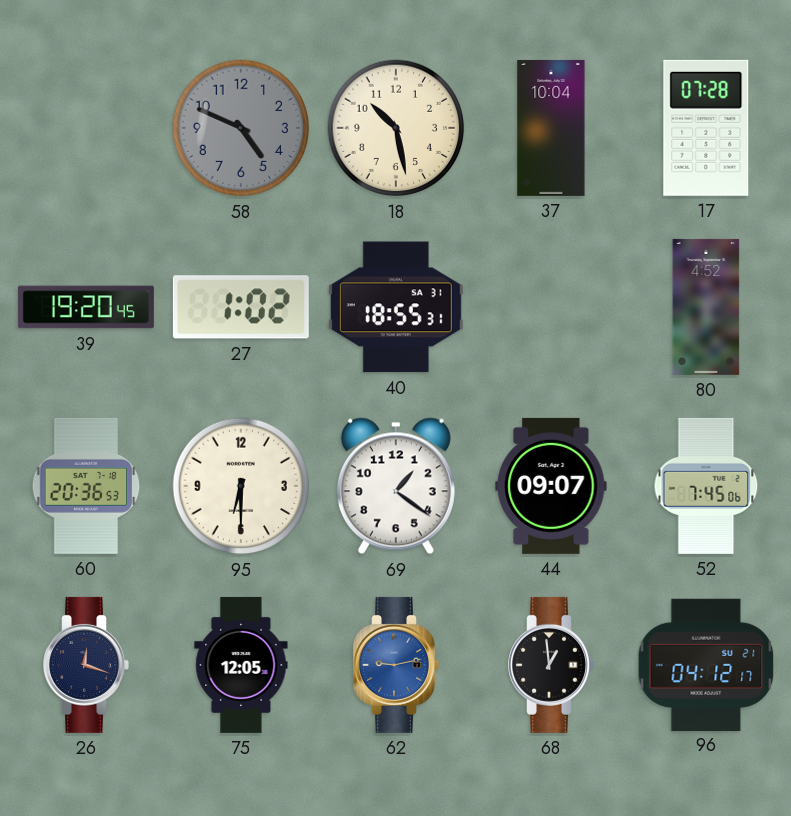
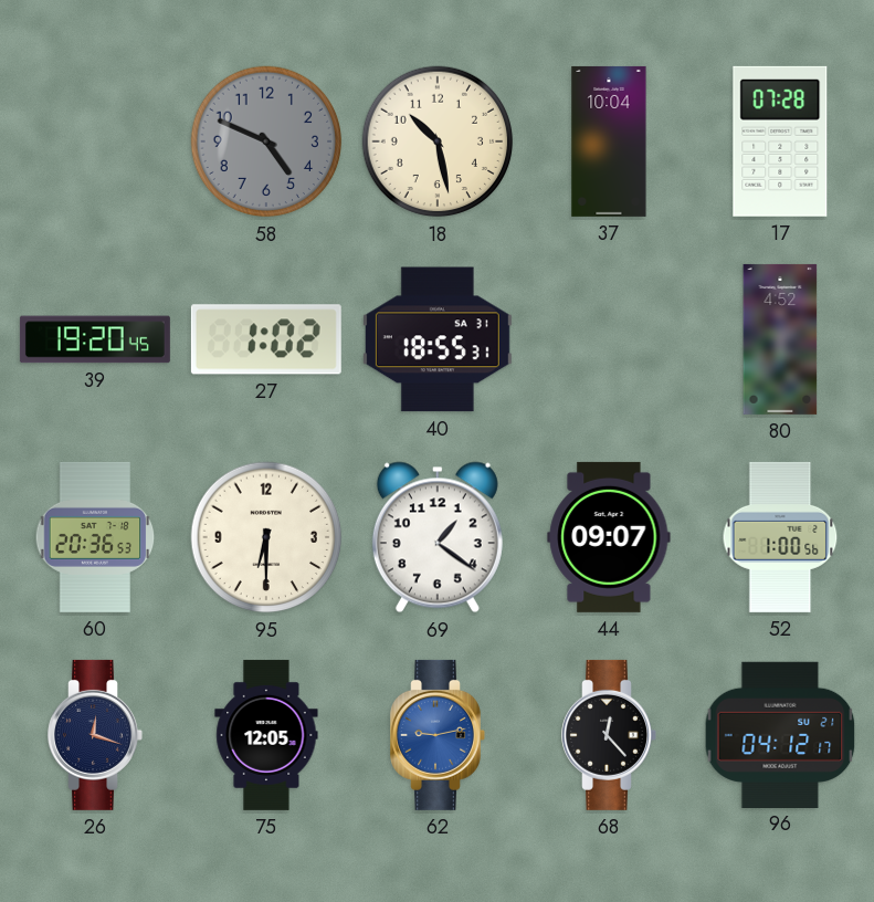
52: 7:45 -> 1:00
68: 12:59 -> 12:23
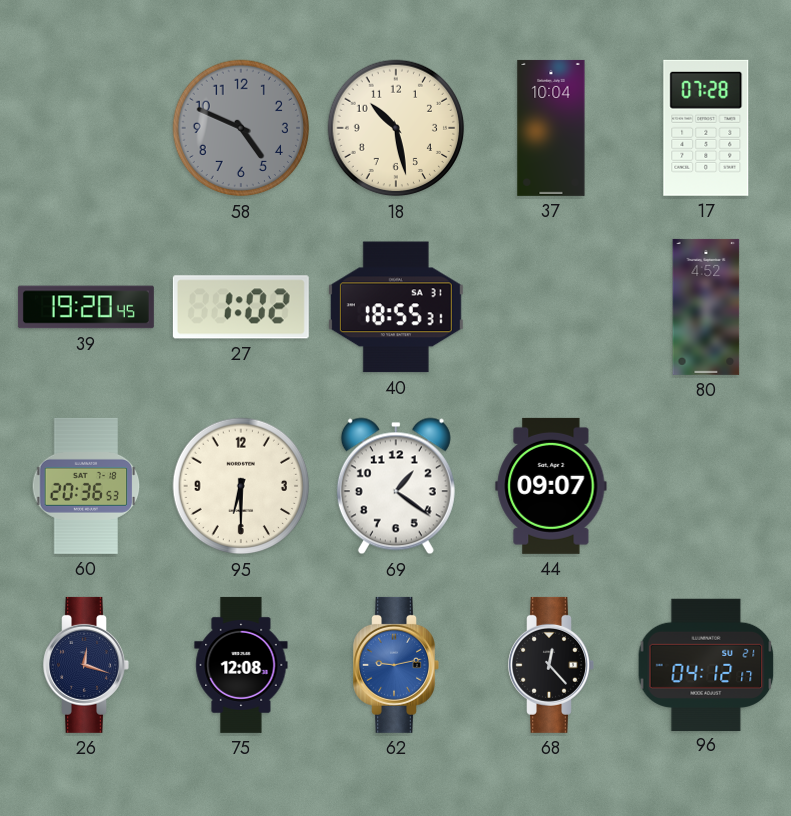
52: 1:00 -> none
75: 12:05 -> 12:08
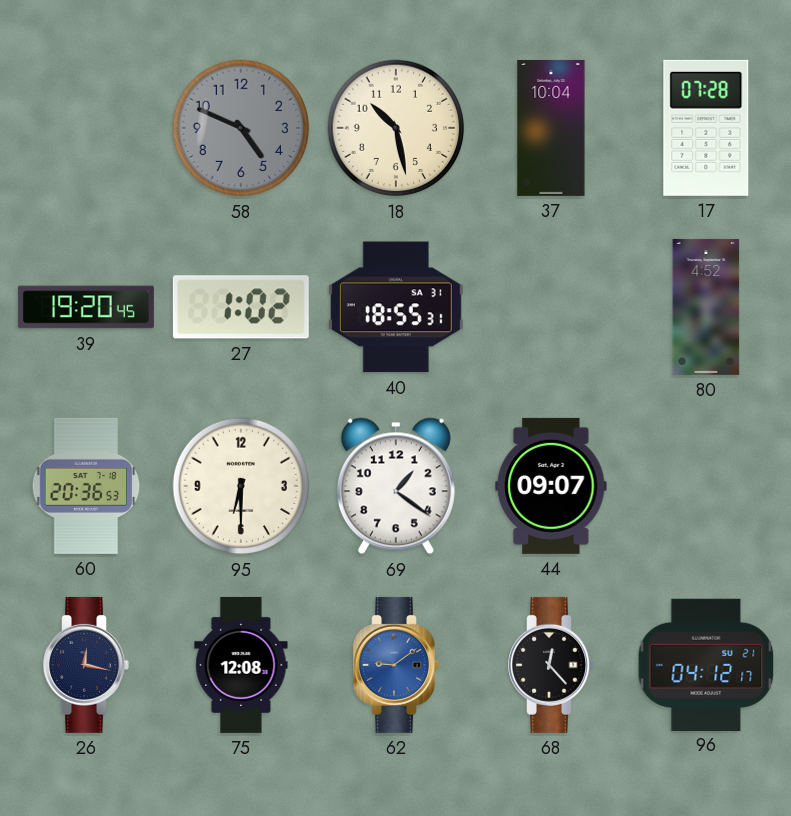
26: 12:18 -> 12:17
62: 9:13 -> 9:09
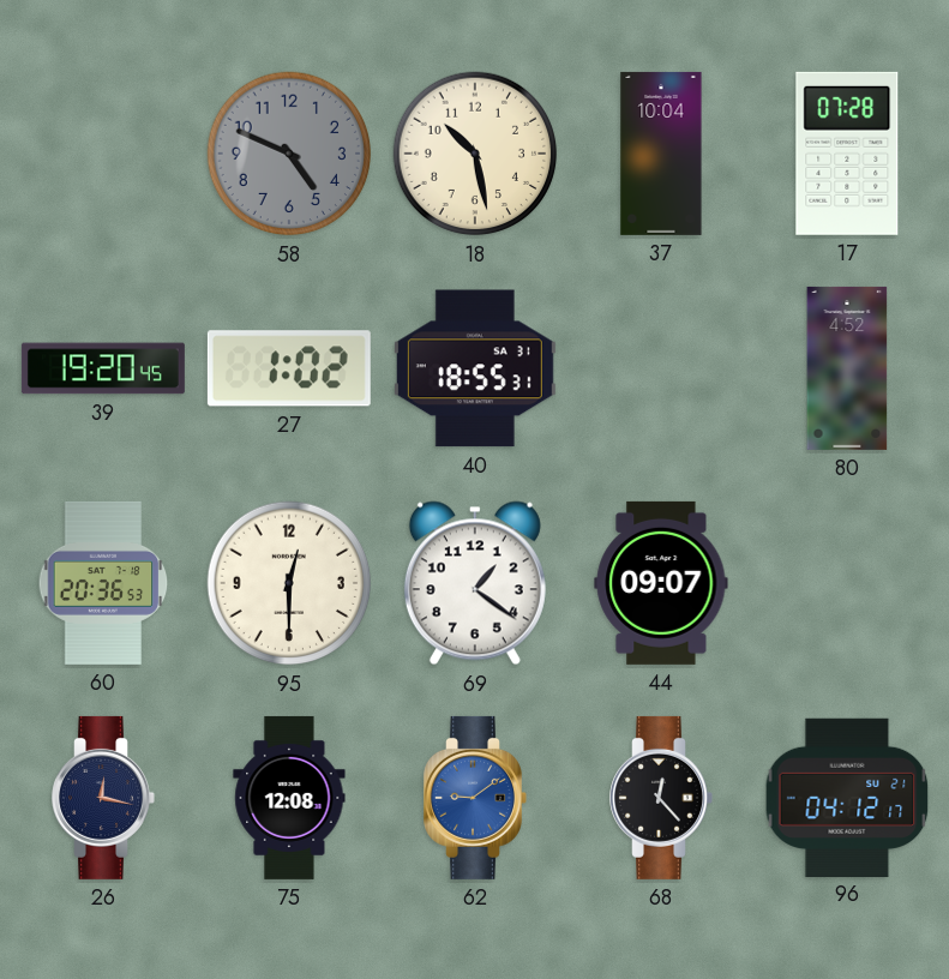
95: 6:30 -> 12:30
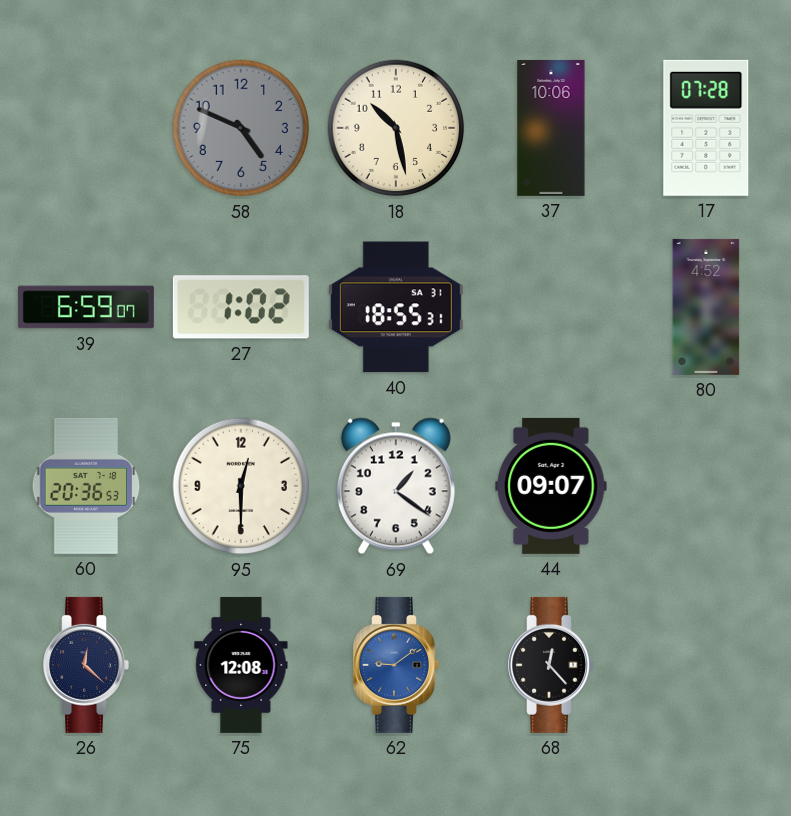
37: 10:04 -> 10:06
39: 19:20 -> 6:59
26: 12:17 -> 12:22
96: 04:12 -> none
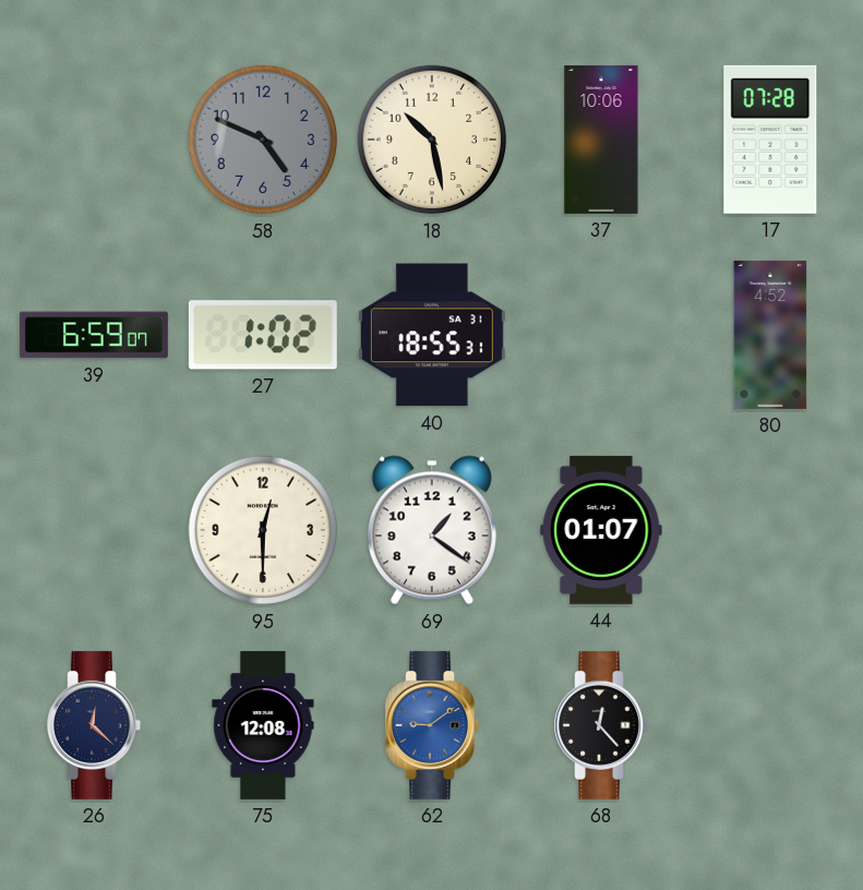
60: 20:36 -> none
44: 09:07 -> 01:07
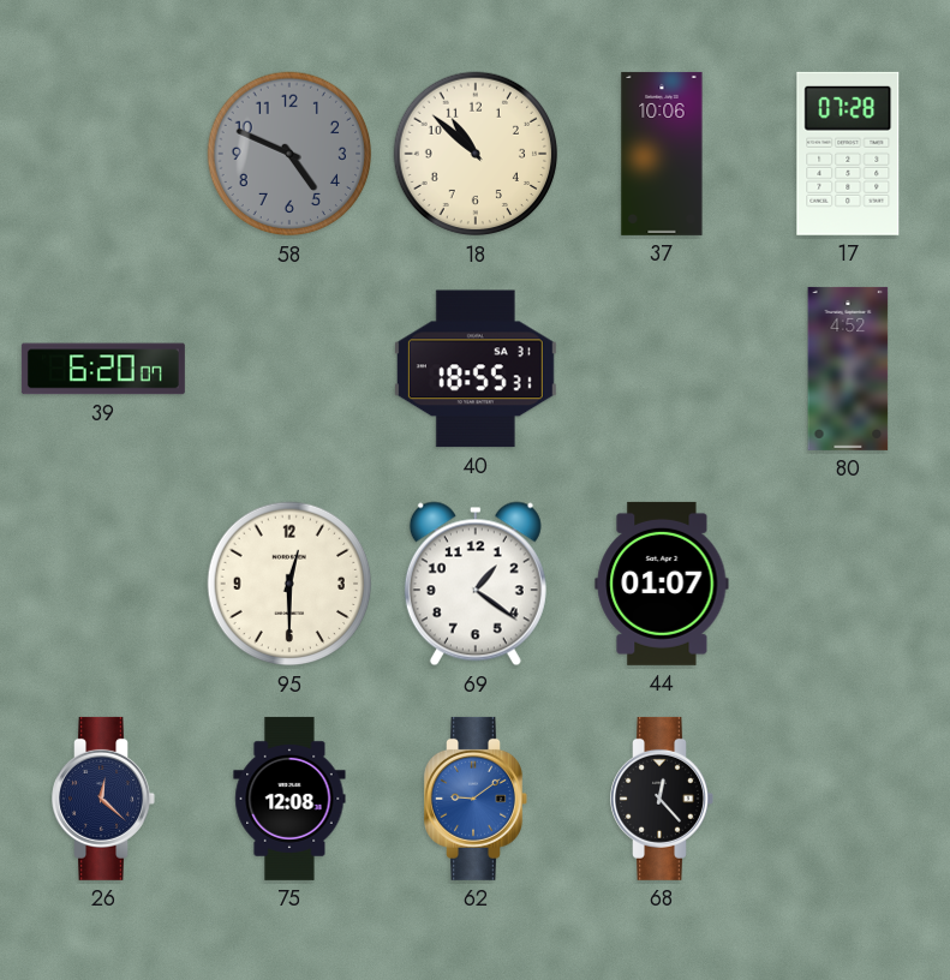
18: 10:28 -> 10:52
39: 6:59 -> 6:20
27: 1:02 -> none
